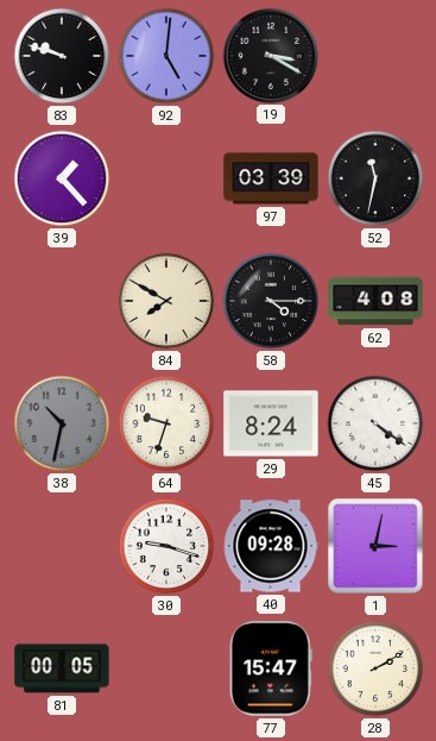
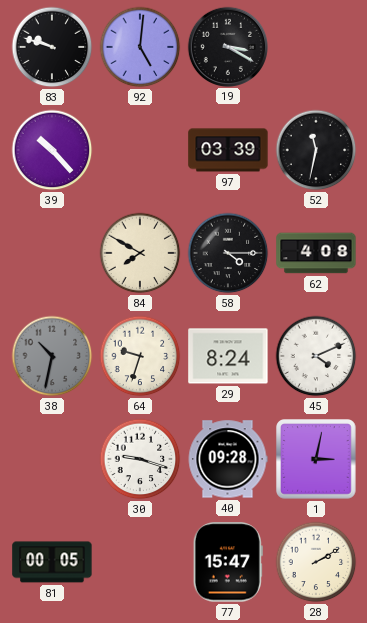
39: 1:23 -> 10:23
45: 4:21 -> 4:11
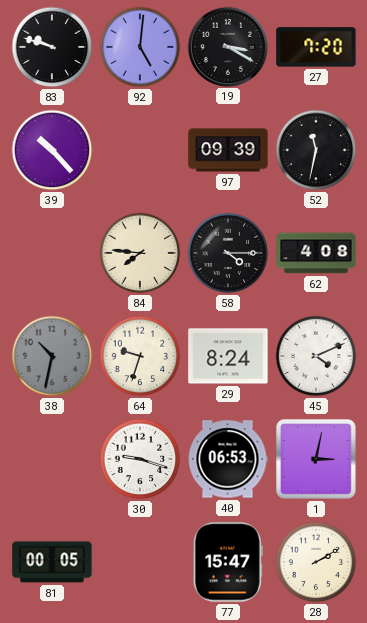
27: none -> 7:20
97: 03:39 -> 09:39
84: 7:50 -> 7:46
40: 09:28 -> 06:53
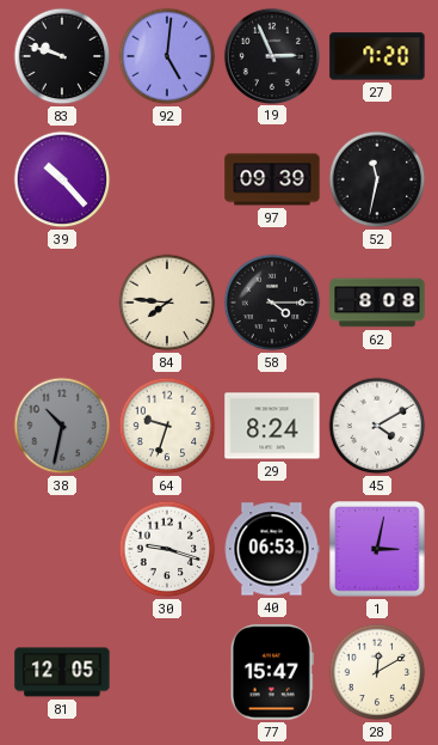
19: 3:20 -> 2:56
62: 4:08 -> 8:08
45: 4:11 -> 4:10
81: 00:05 -> 12:05
28: 2:10 -> 12:10
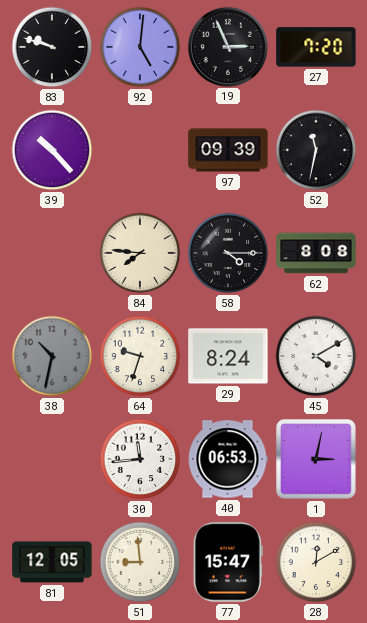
30: 9:18 -> 11:44
51: none -> 8:59
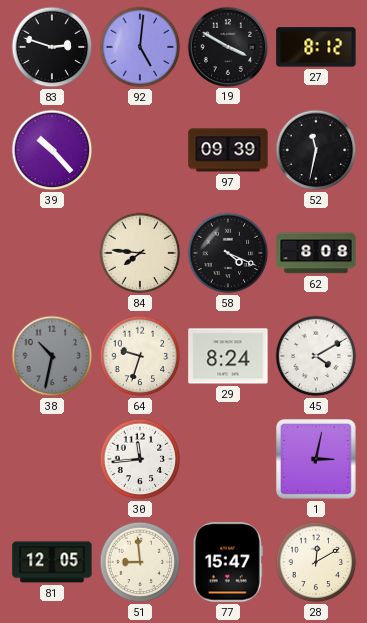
83: 9:48 -> 2:48
19: 2:56 -> 3:50
27: 7:20 -> 8:12
58: 4:15 -> 4:19
40: 06:53 -> none
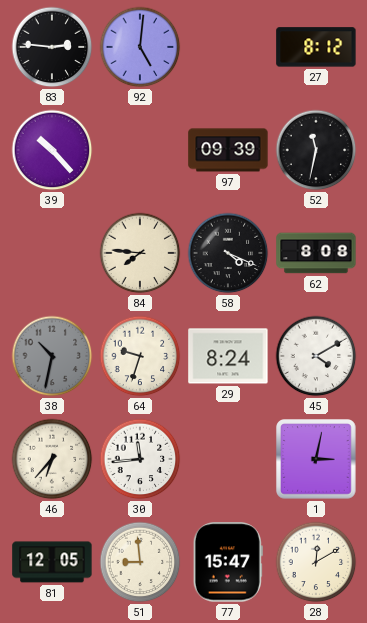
83: 2:48 -> 2:46
19: 3:50 -> none
46: none -> 6:37
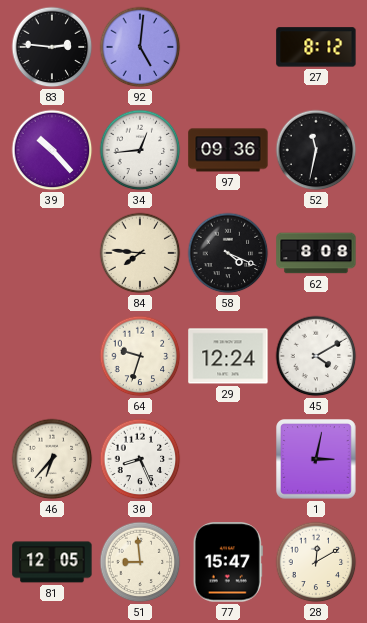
34: none -> 12:44
97: 09:39 -> 09:36
38: 10:32 -> none
29: 8:24 -> 12:24
30: 11:44 -> 8:26
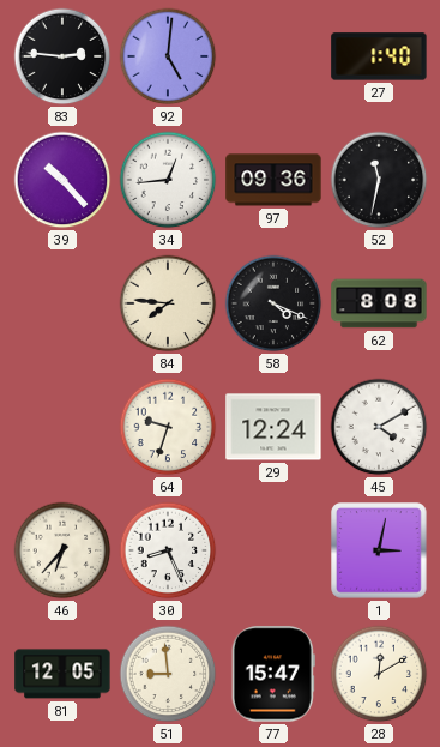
27: 8:12 -> 1:40
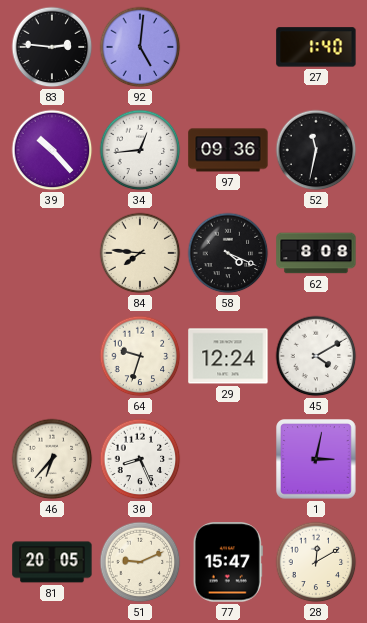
81: 12:05 -> 20:05
51: 8:59 -> 9:11
